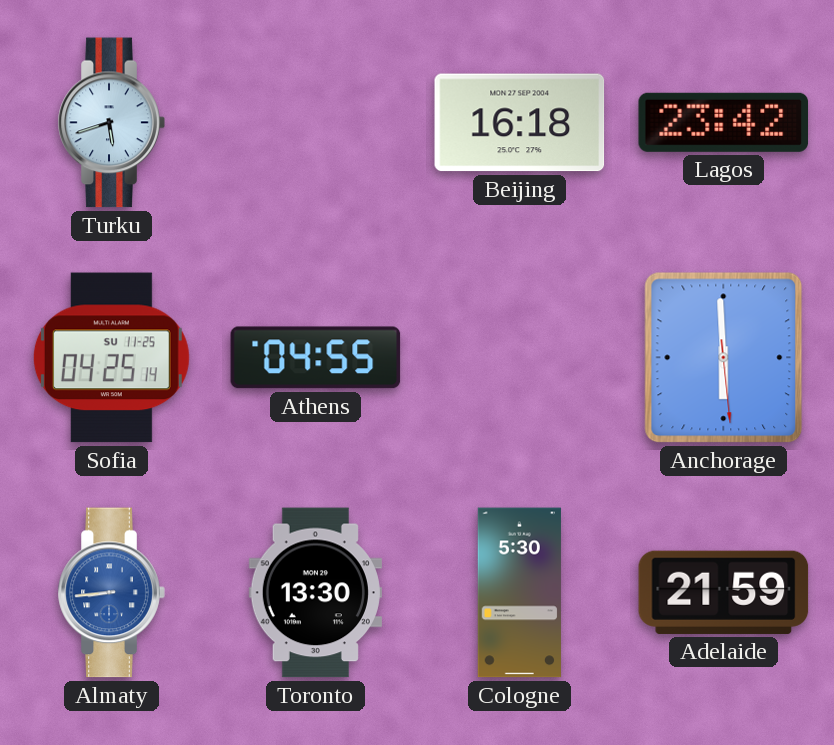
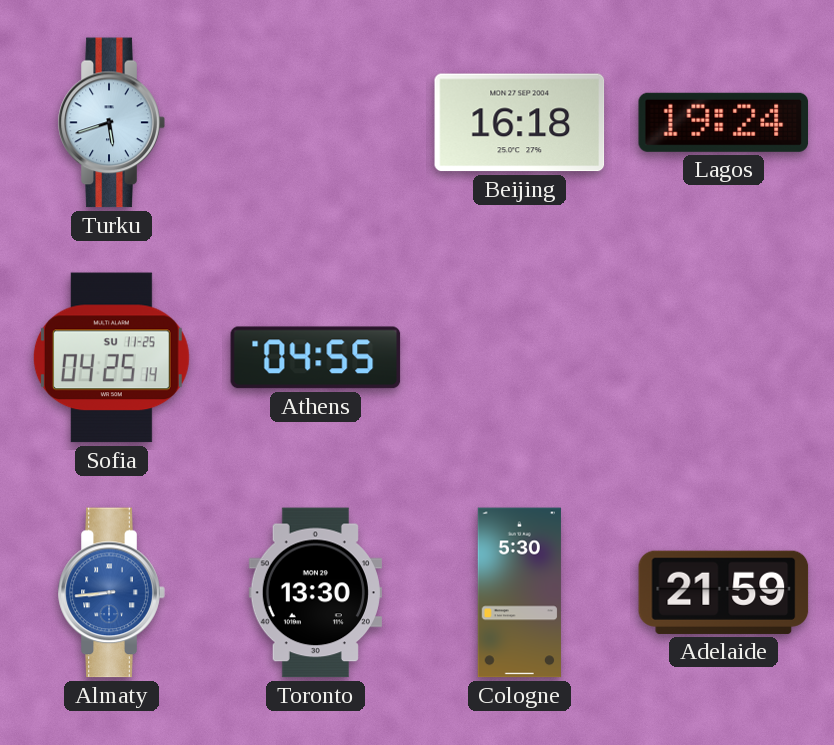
Lagos: 23:42 -> 19:24
Anchorage: 5:59 -> none
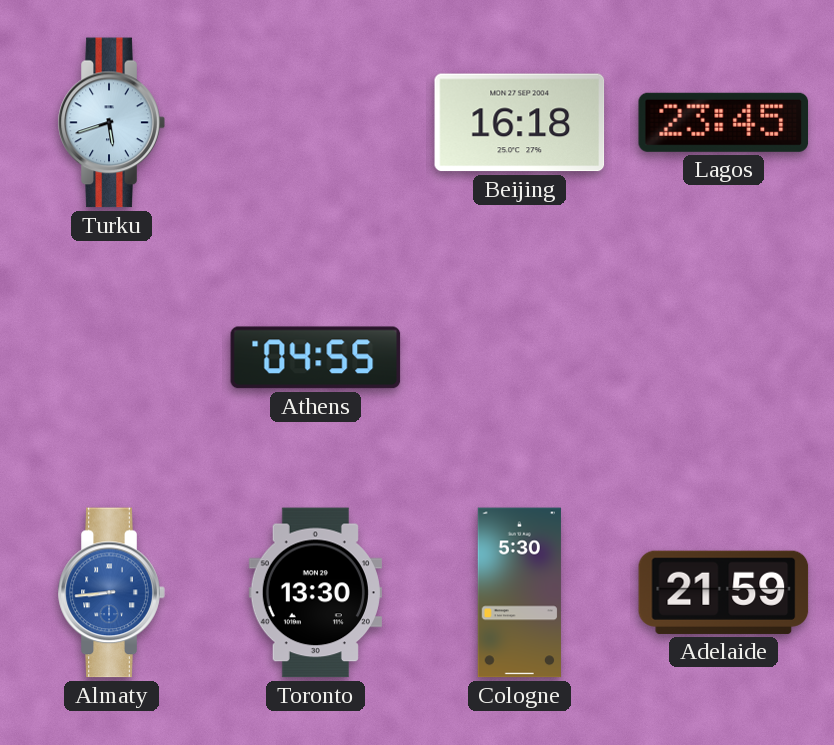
Lagos: 19:24 -> 23:45
Sofia: 04:25 -> none
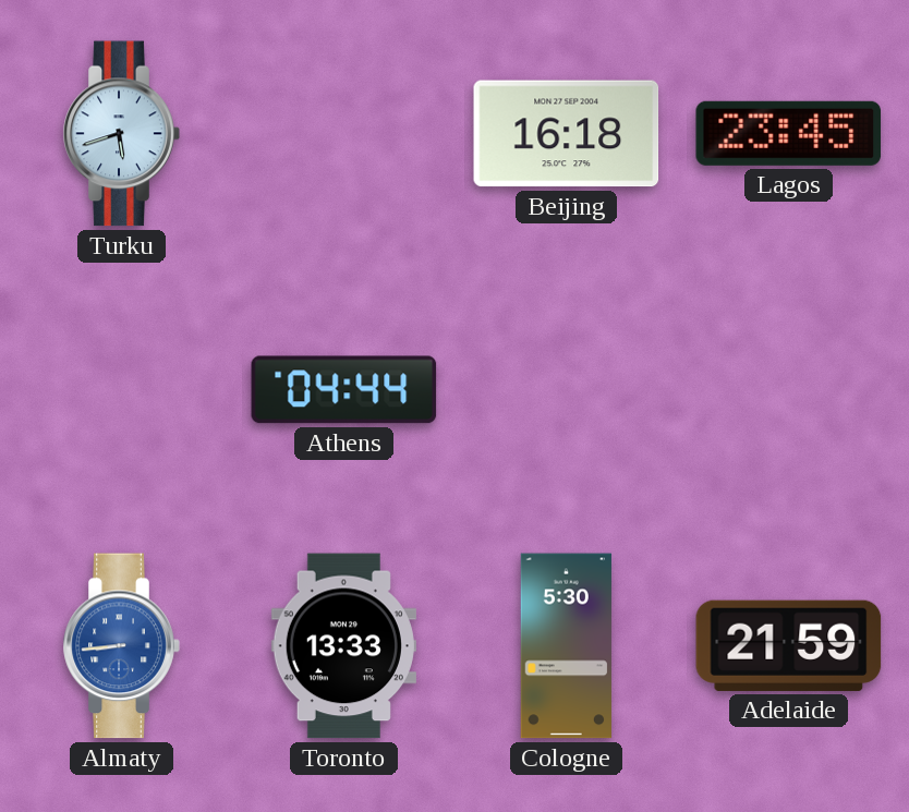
Athens: 04:55 -> 04:44
Toronto: 13:30 -> 13:33
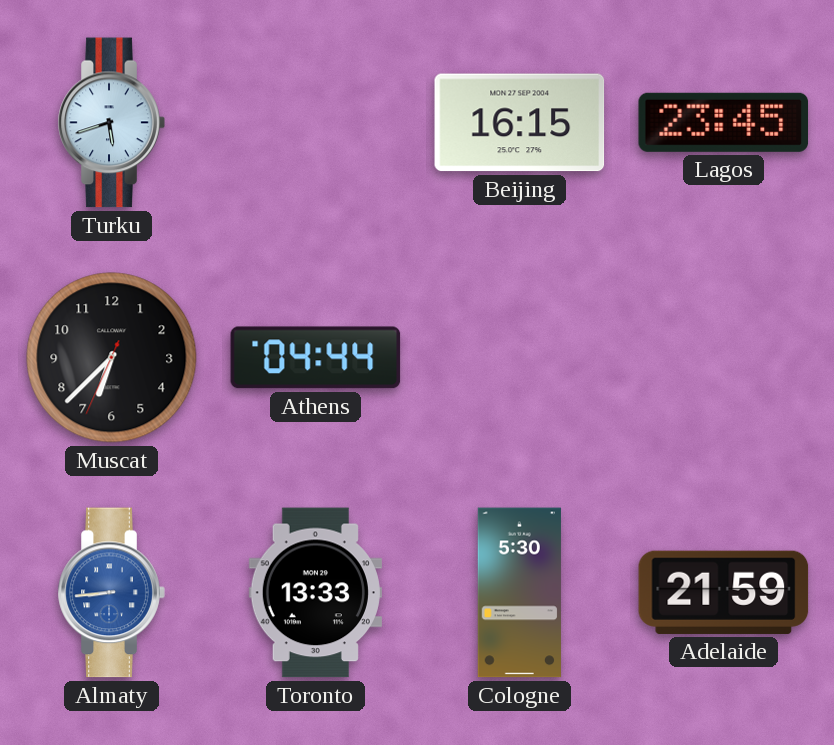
Beijing: 16:18 -> 16:15
Muscat: none -> 6:37
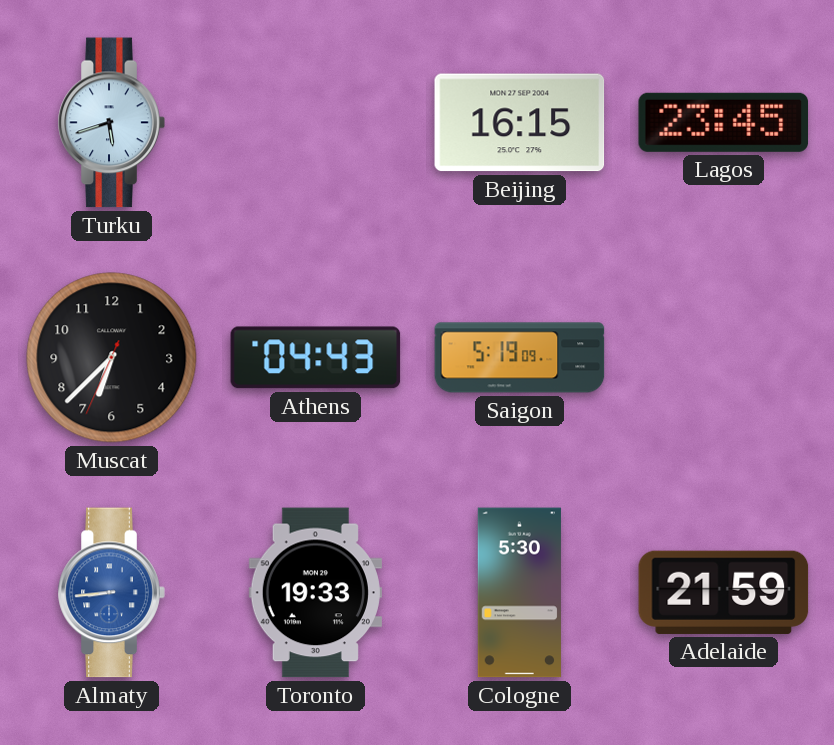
Athens: 04:44 -> 04:43
Saigon: none -> 5:19
Toronto: 13:33 -> 19:33
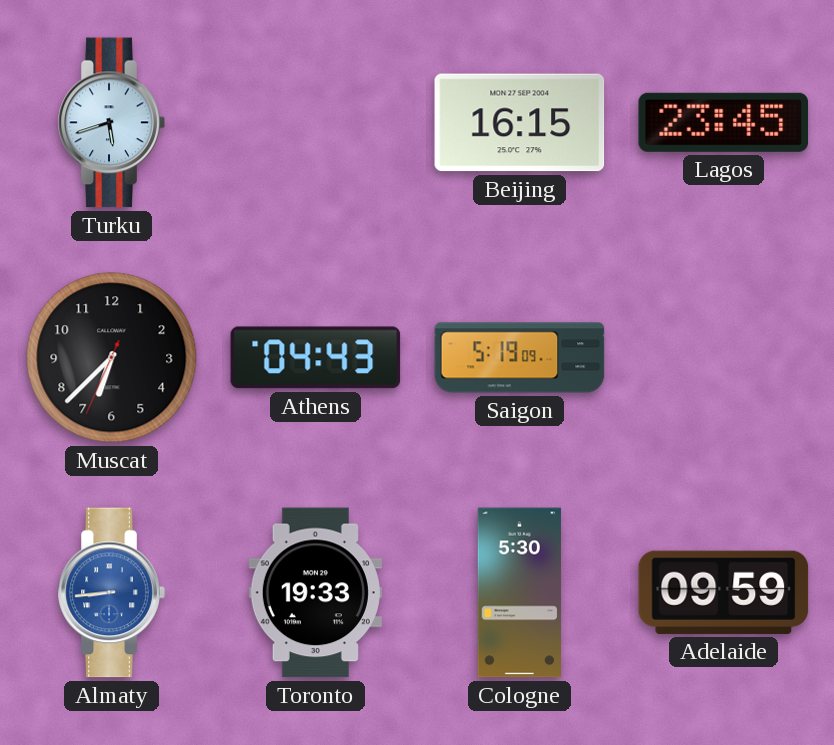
Adelaide: 21:59 -> 09:59
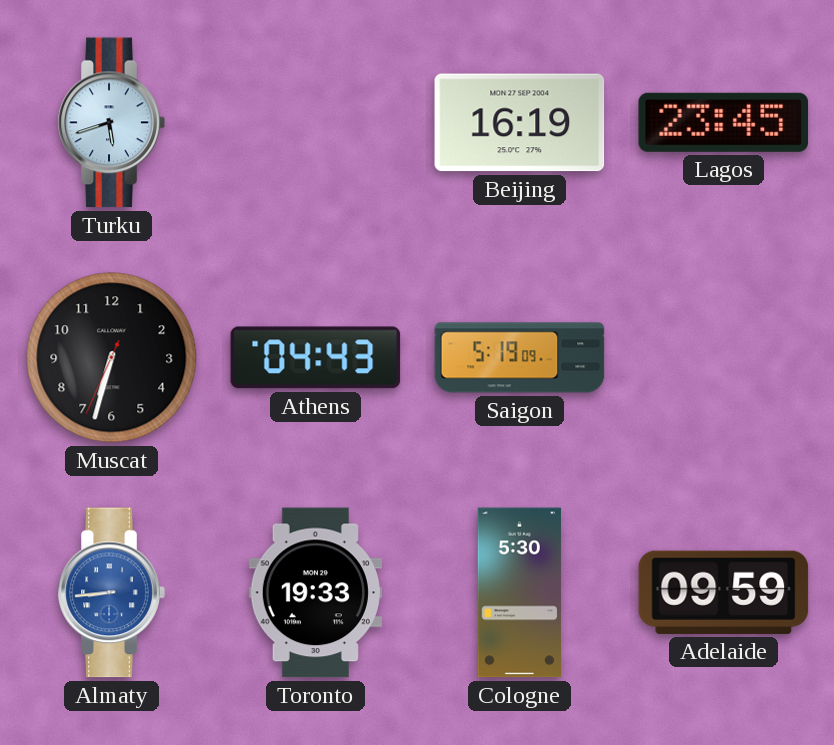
Beijing: 16:15 -> 16:19
Muscat: 6:37 -> 6:32
